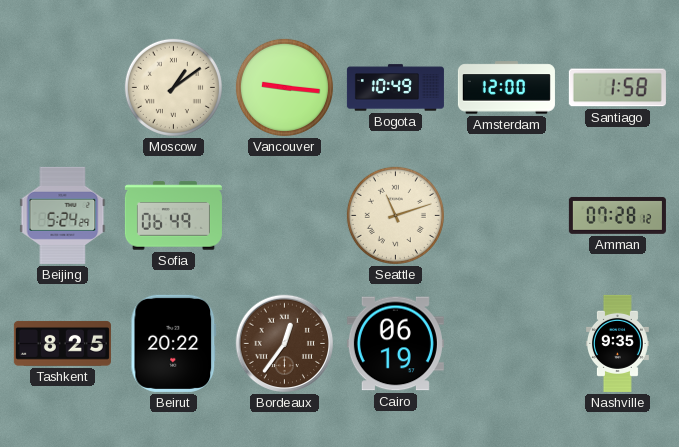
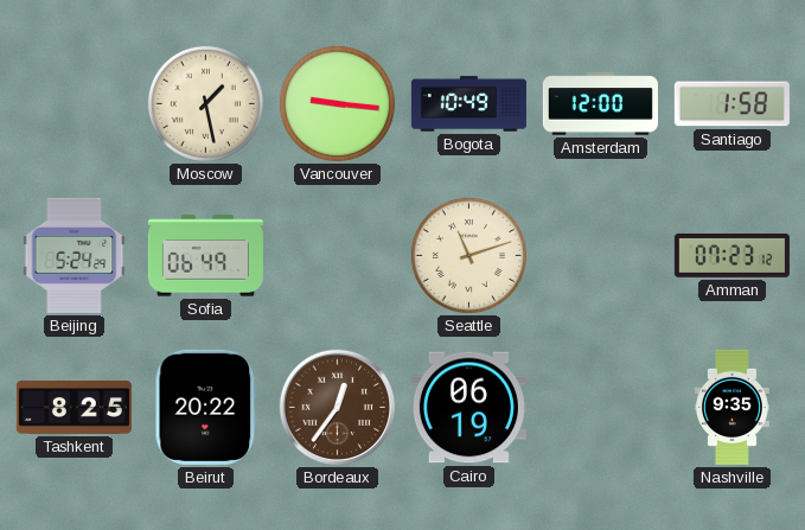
Moscow: 1:09 -> 1:28
Amman: 07:28 -> 07:23
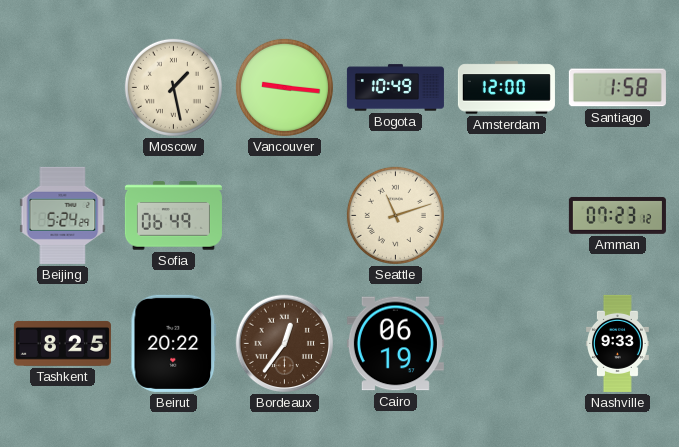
Nashville: 9:35 -> 9:33
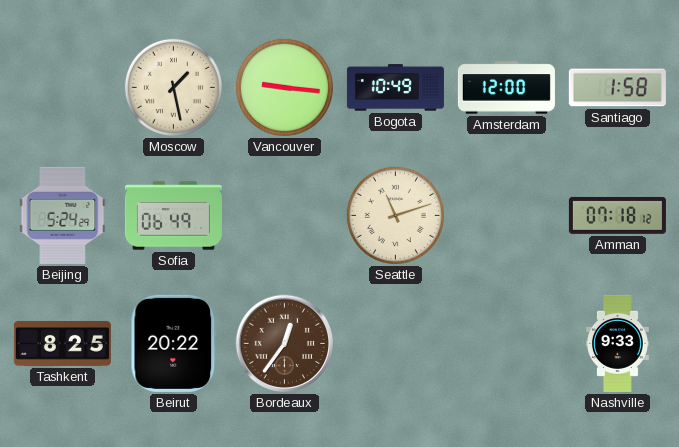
Amman: 07:23 -> 07:18
Cairo: 06:19 -> none
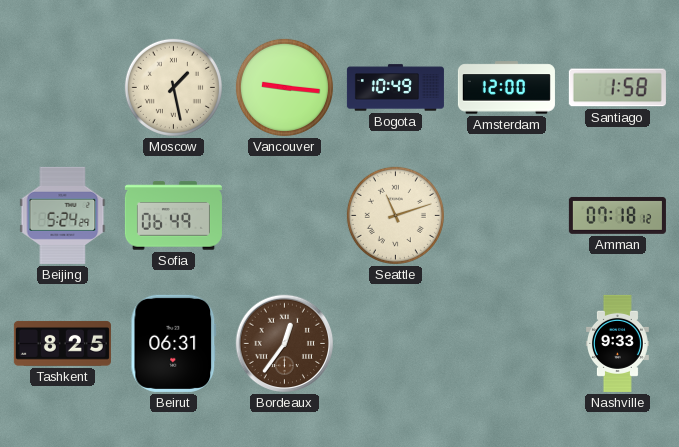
Beirut: 20:22 -> 06:31
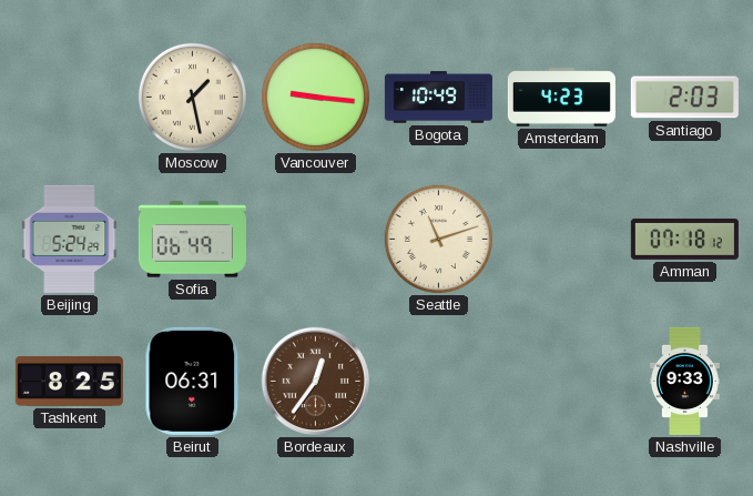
Amsterdam: 12:00 -> 4:23
Santiago: 1:58 -> 2:03
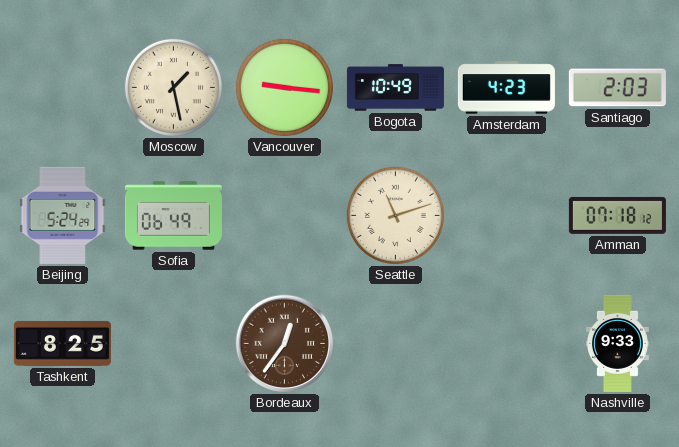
Beirut: 06:31 -> none
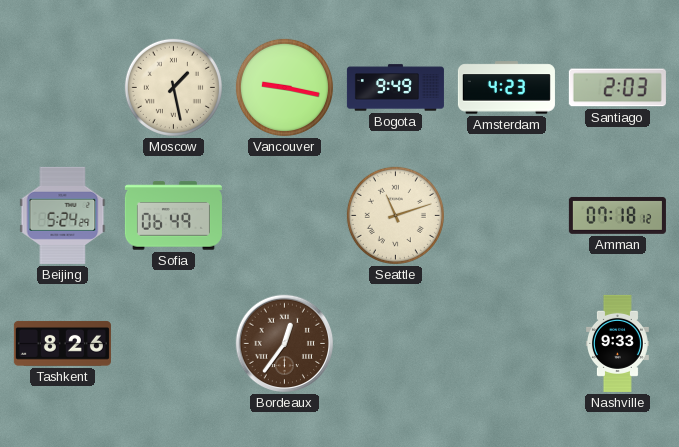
Vancouver: 9:16 -> 9:17
Bogota: 10:49 -> 9:49
Tashkent: 8:25 -> 8:26
